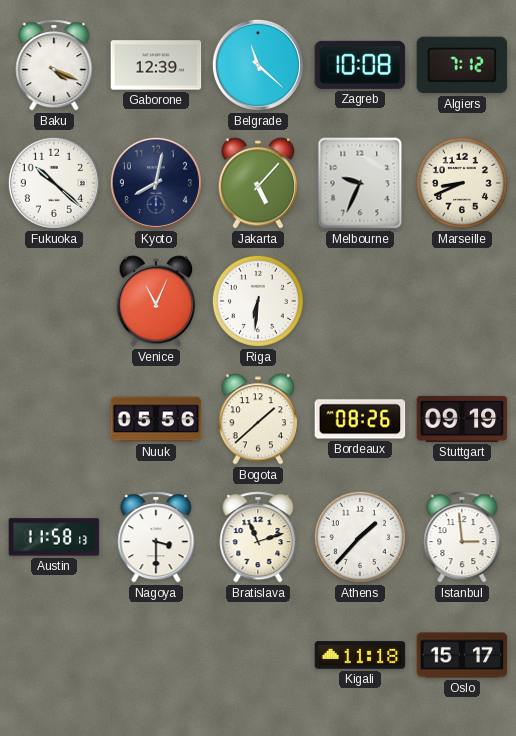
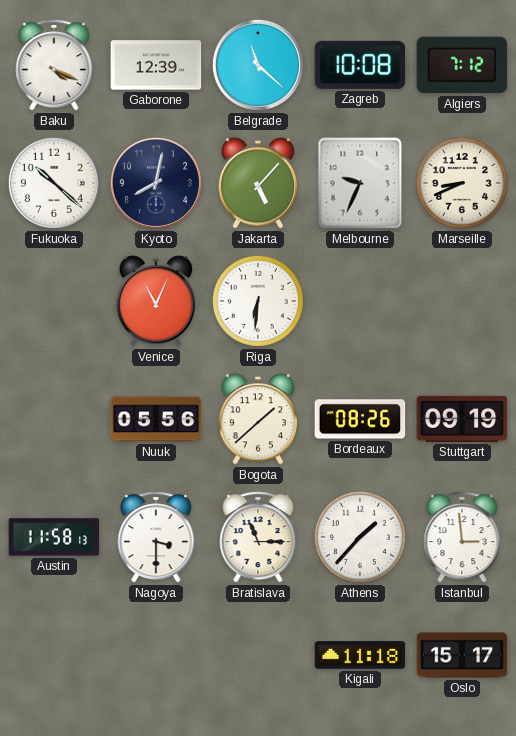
Bratislava: 11:12 -> 11:15
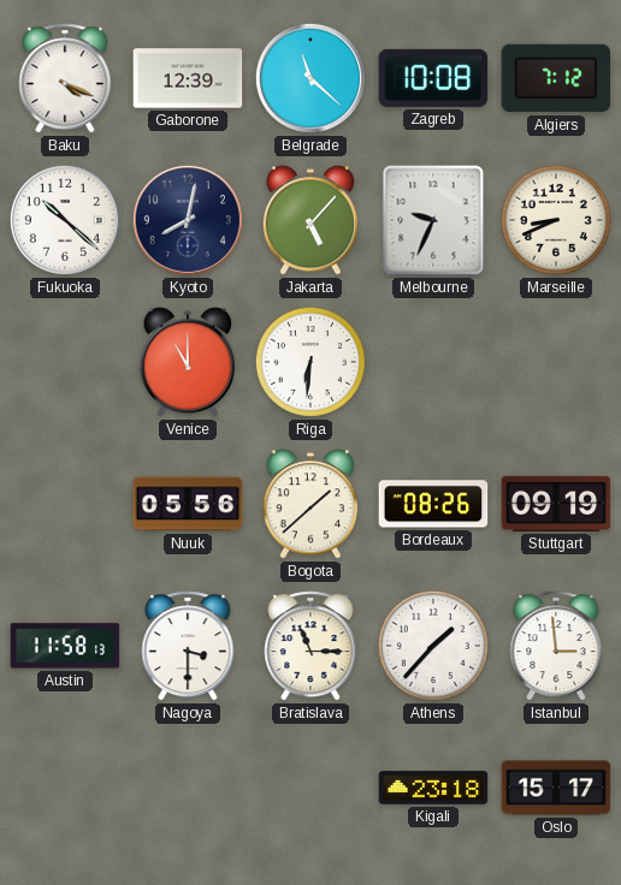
Venice: 11:04 -> 11:00
Kigali: 11:18 -> 23:18
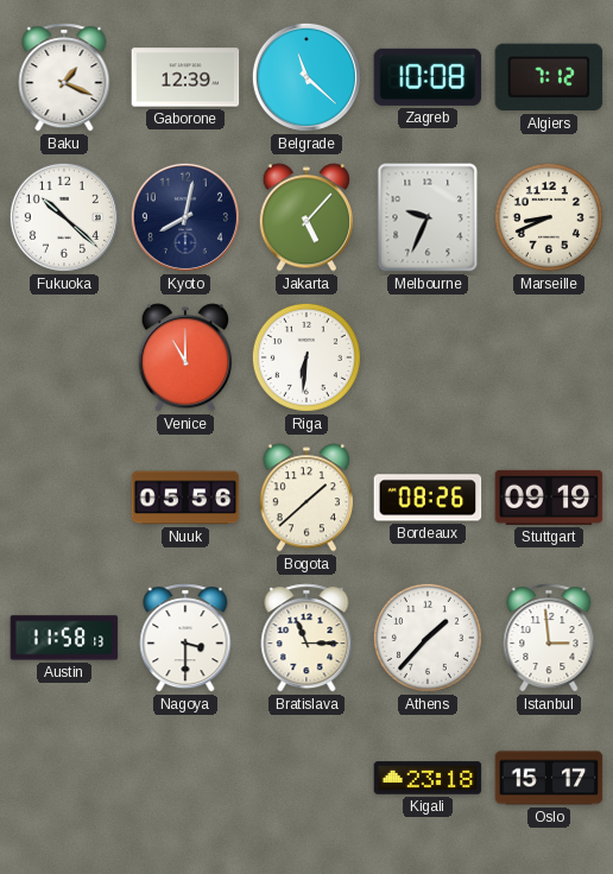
Baku: 4:19 -> 1:19
